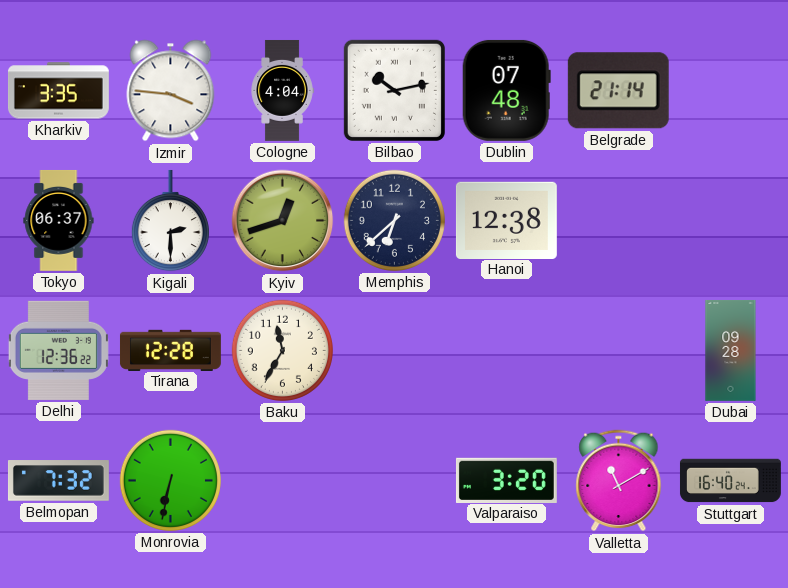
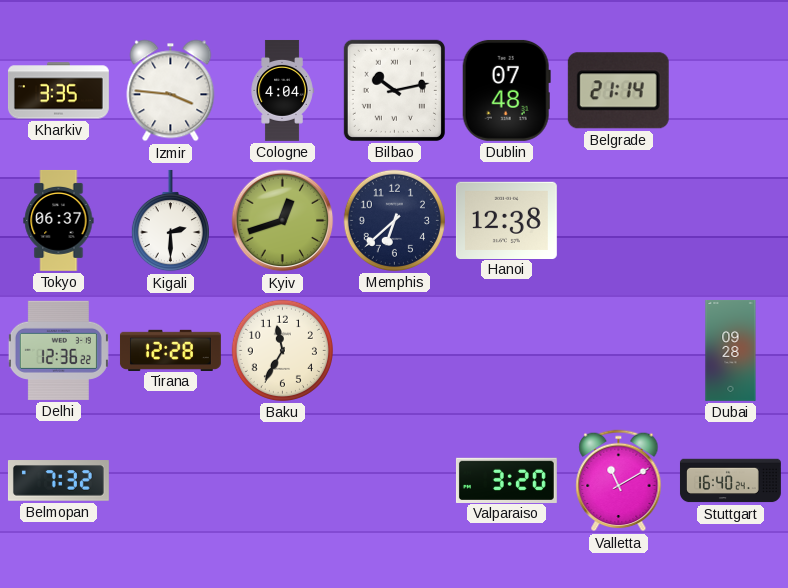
Monrovia: 6:32 -> none
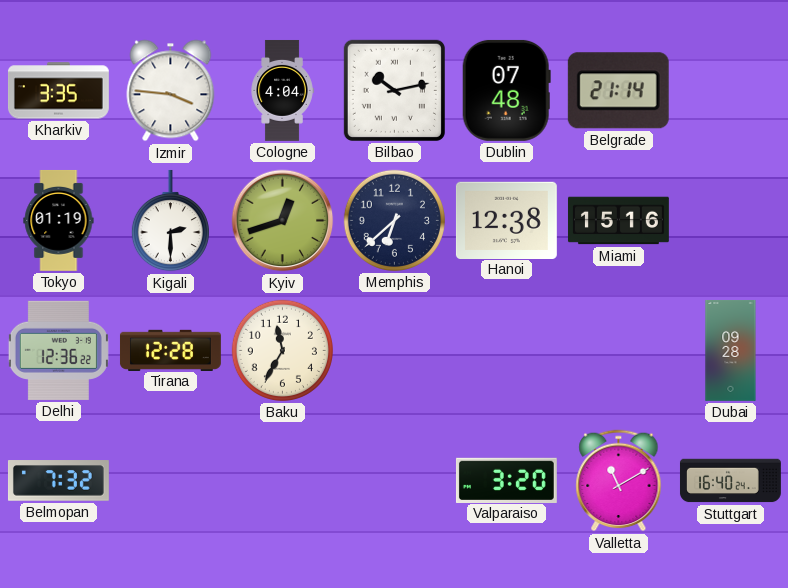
Tokyo: 06:37 -> 01:19
Miami: none -> 15:16
